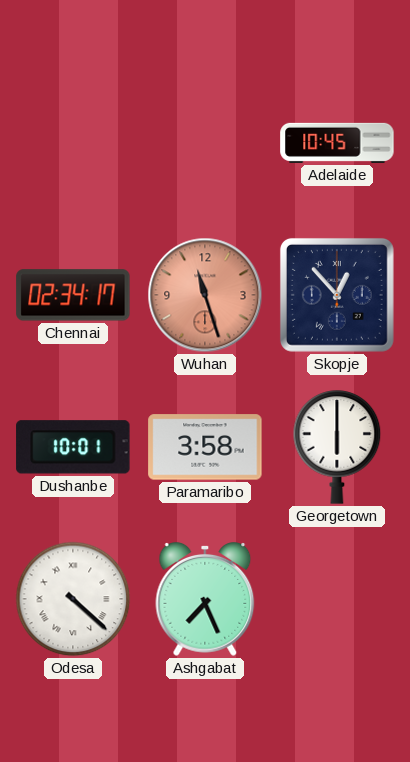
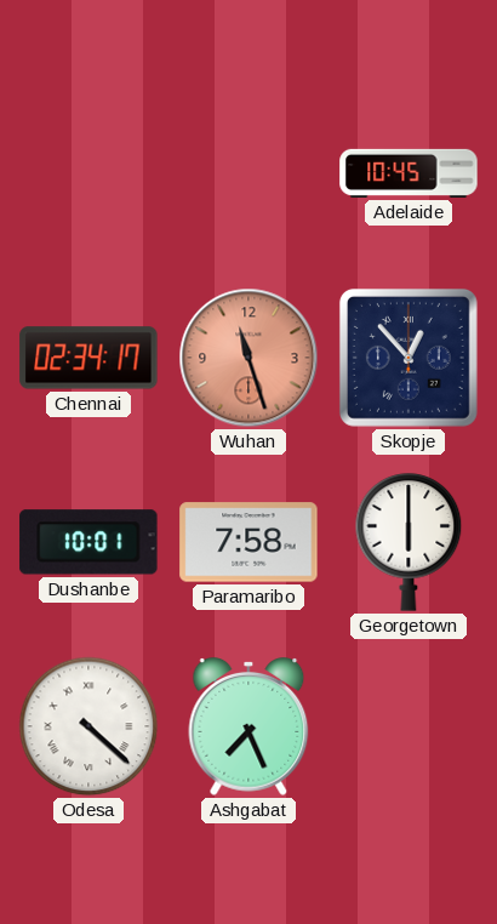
Paramaribo: 3:58 -> 7:58
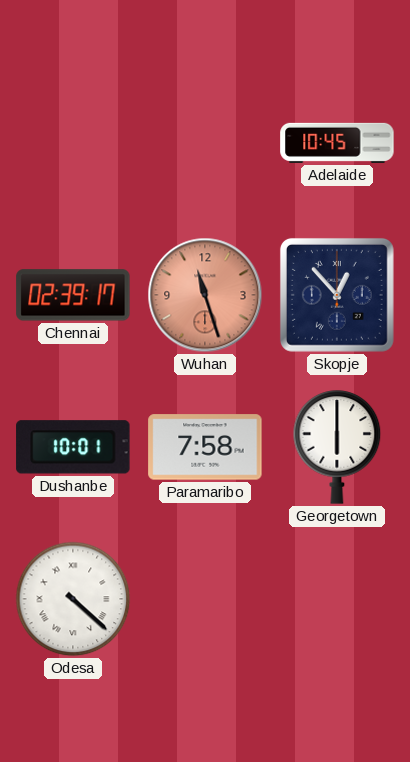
Chennai: 02:34 -> 02:39
Ashgabat: 7:26 -> none
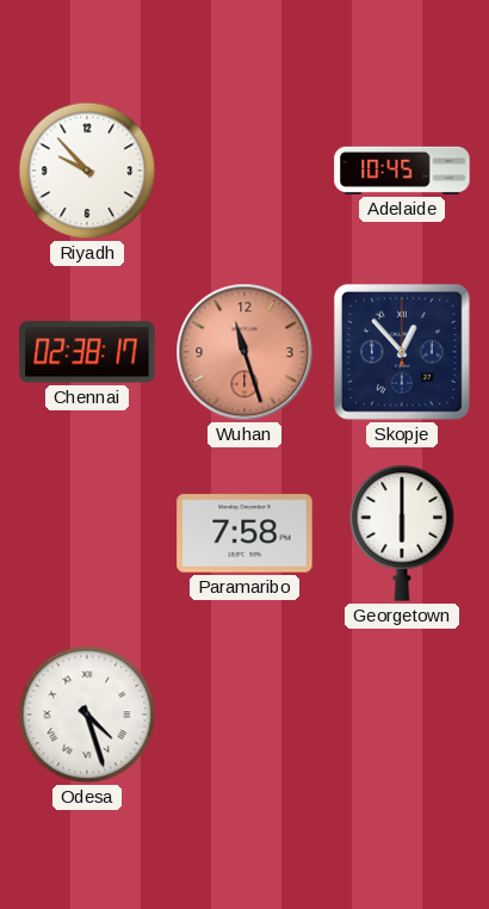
Riyadh: none -> 9:53
Chennai: 02:39 -> 02:38
Dushanbe: 10:01 -> none
Odesa: 4:22 -> 4:27
